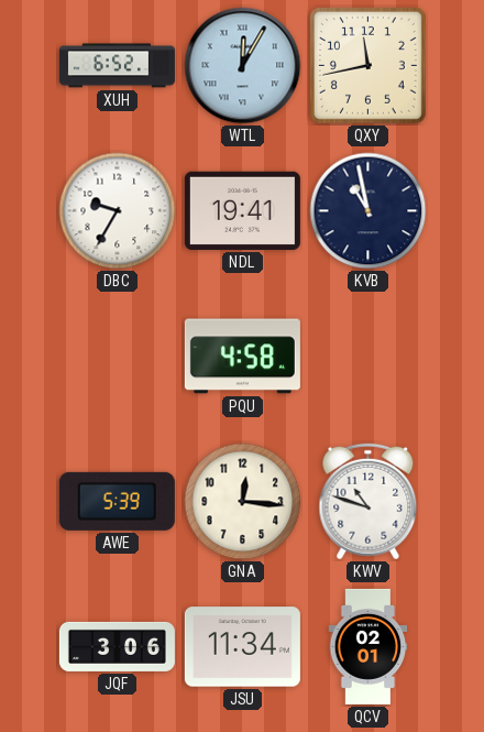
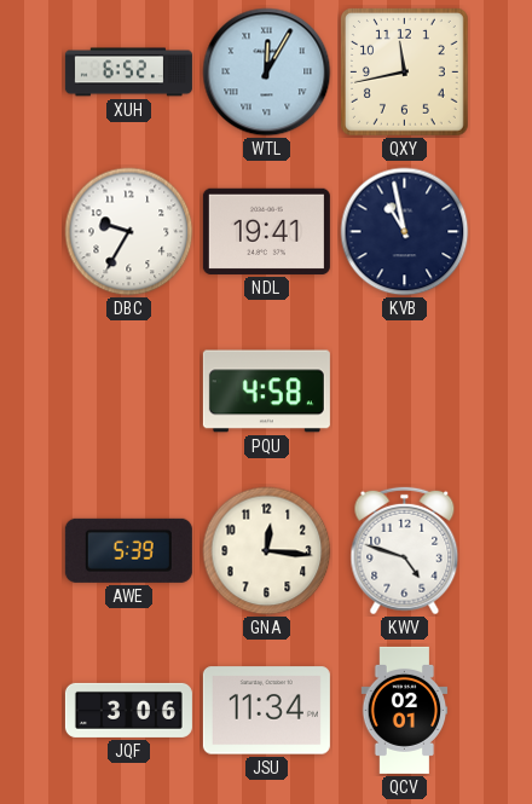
KWV: 10:48 -> 4:48
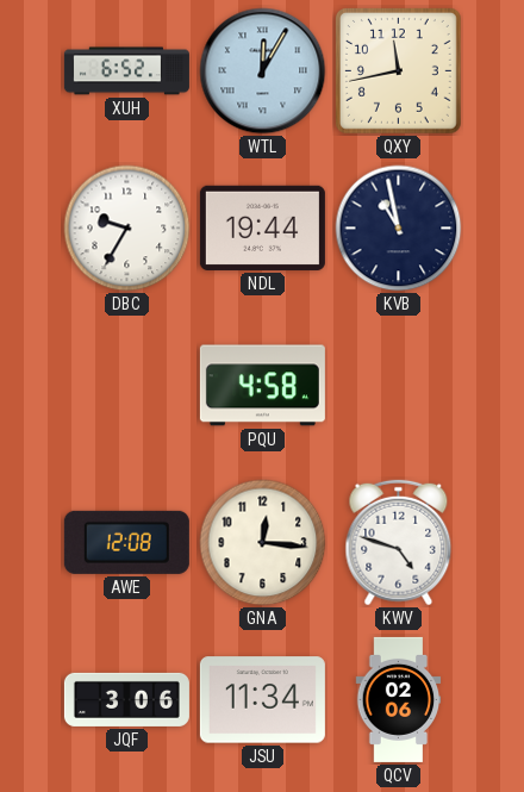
NDL: 19:41 -> 19:44
AWE: 5:39 -> 12:08
QCV: 02:01 -> 02:06
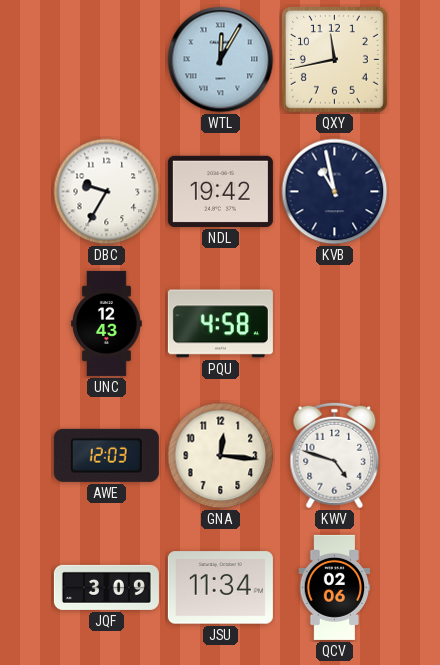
XUH: 6:52 -> none
NDL: 19:44 -> 19:42
UNC: none -> 12:43
AWE: 12:08 -> 12:03
JQF: 3:06 -> 3:09
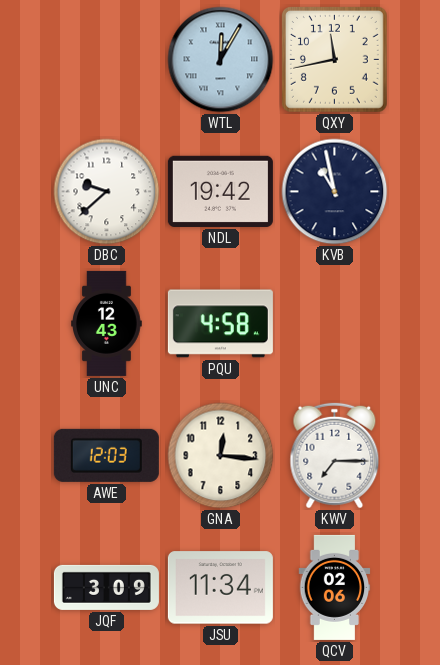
DBC: 9:35 -> 9:38
KWV: 4:48 -> 7:15
